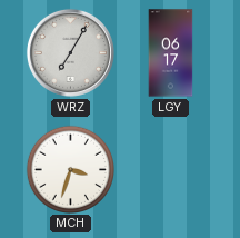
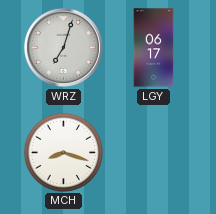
WRZ: 7:05 -> 7:03
MCH: 3:33 -> 8:18
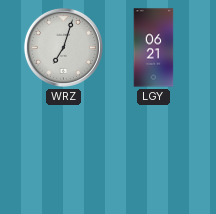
LGY: 06:17 -> 06:21
MCH: 8:18 -> none
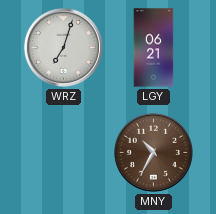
MNY: none -> 10:35
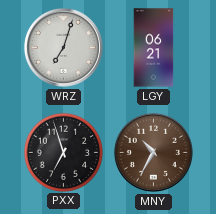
PXX: none -> 6:57
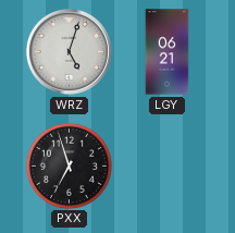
WRZ: 7:03 -> 5:03
MNY: 10:35 -> none
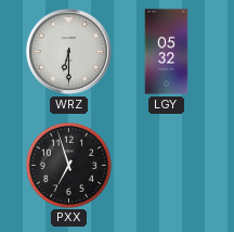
WRZ: 5:03 -> 6:30
LGY: 06:21 -> 05:32
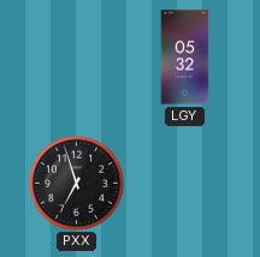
WRZ: 6:30 -> none
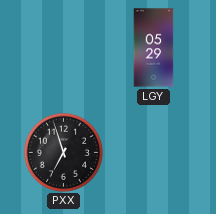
LGY: 05:32 -> 05:29
